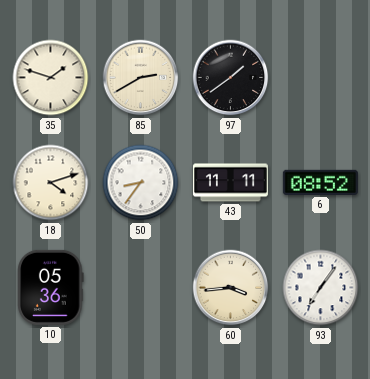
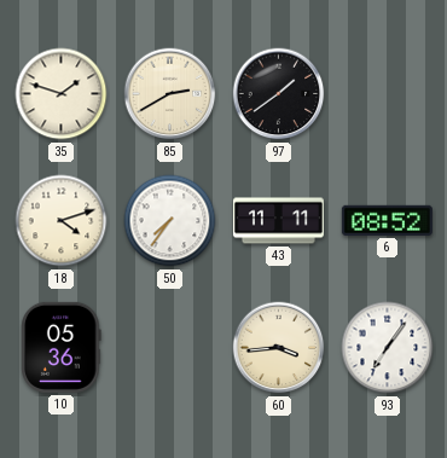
50: 8:36 -> 7:36
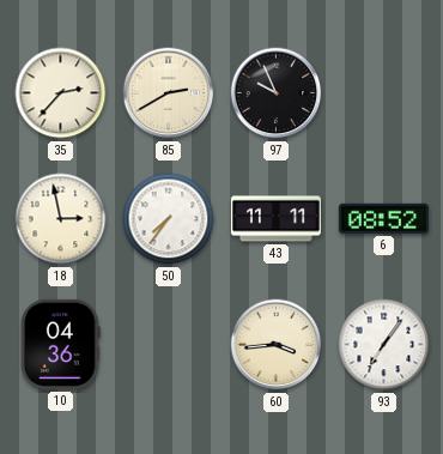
35: 1:48 -> 2:37
97: 1:39 -> 9:56
18: 4:12 -> 2:58
10: 05:36 -> 04:36
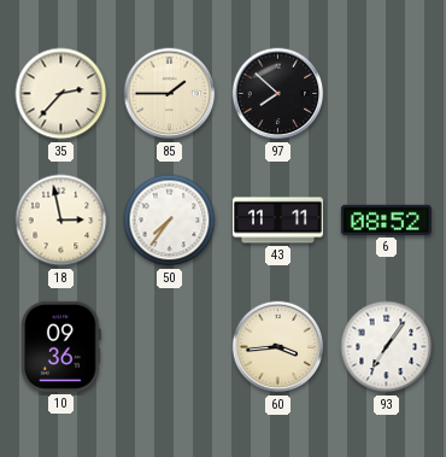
85: 2:40 -> 1:45
97: 9:56 -> 7:52
10: 04:36 -> 09:36
